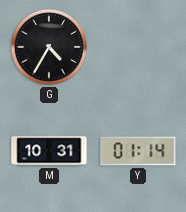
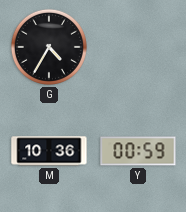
M: 10:31 -> 10:36
Y: 01:14 -> 00:59
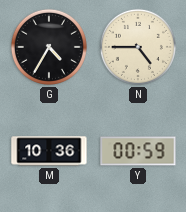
N: none -> 4:45
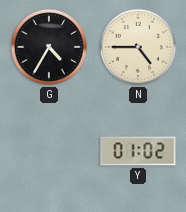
M: 10:36 -> none
Y: 00:59 -> 01:02
